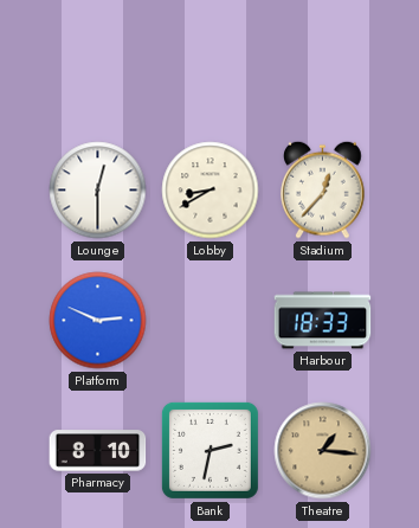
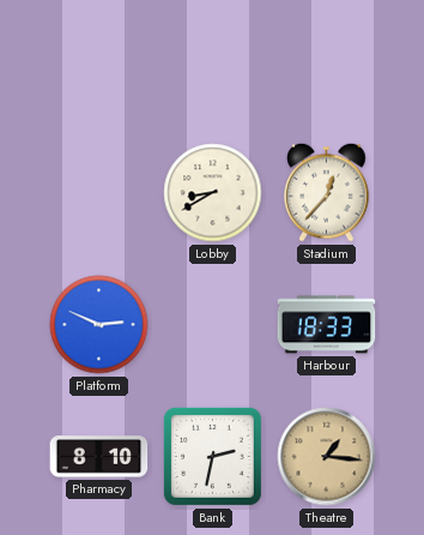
Lounge: 12:30 -> none
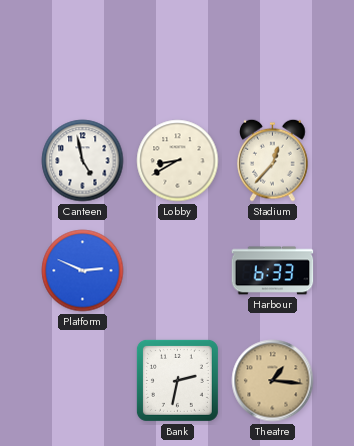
Canteen: none -> 4:58
Harbour: 18:33 -> 6:33
Pharmacy: 8:10 -> none
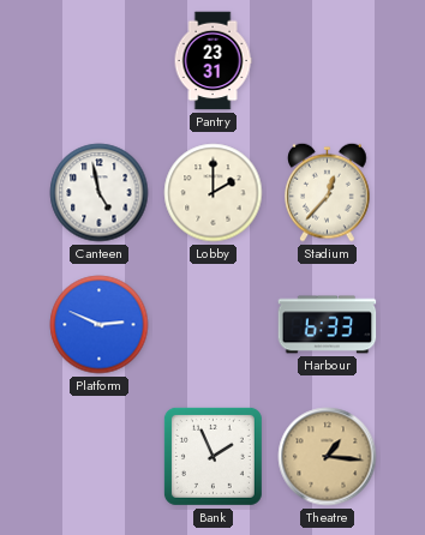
Pantry: none -> 23:31
Lobby: 8:40 -> 2:00
Bank: 2:32 -> 1:56
